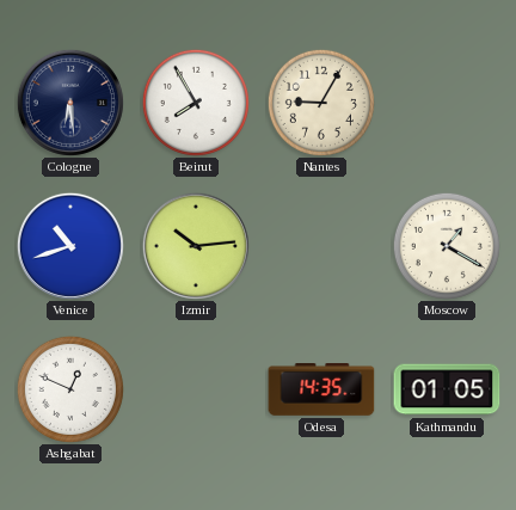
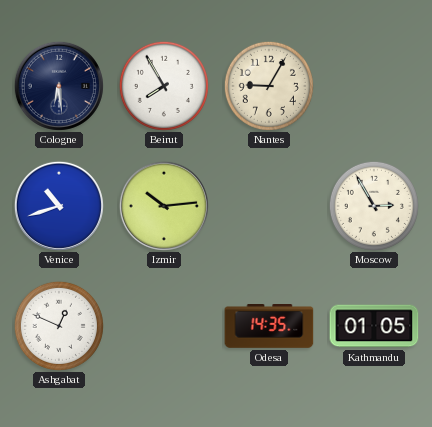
Moscow: 1:20 -> 2:55
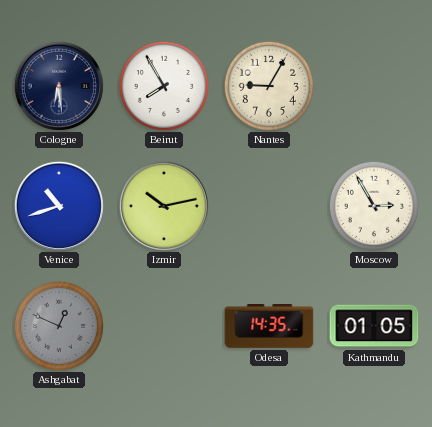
Izmir: 10:14 -> 10:13
Ashgabat dial: white -> grey
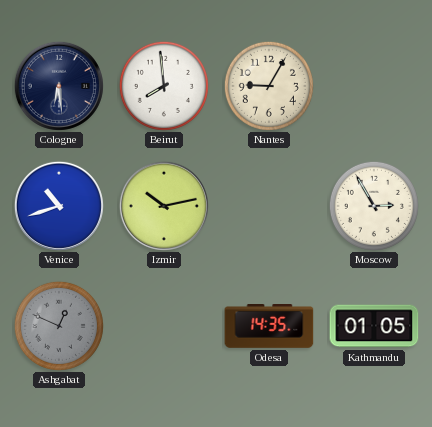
Beirut: 7:55 -> 7:59
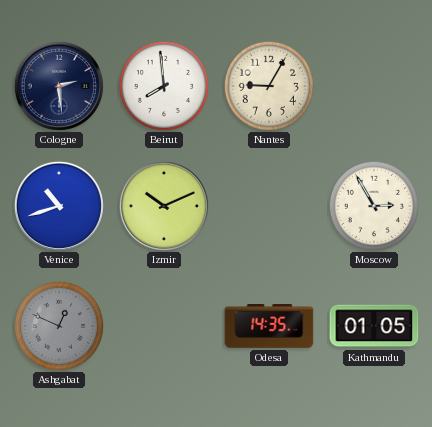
Cologne: 6:29 -> 2:29
Izmir: 10:13 -> 10:11
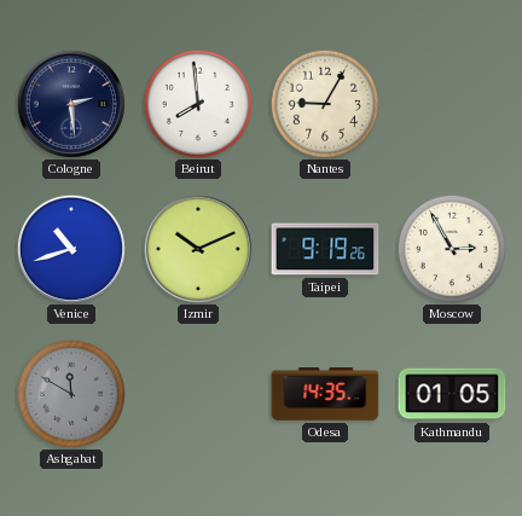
Taipei: none -> 9:19
Ashgabat: 12:49 -> 11:50
